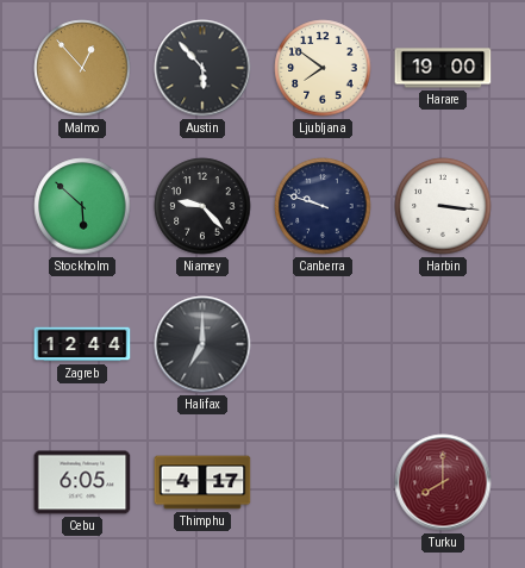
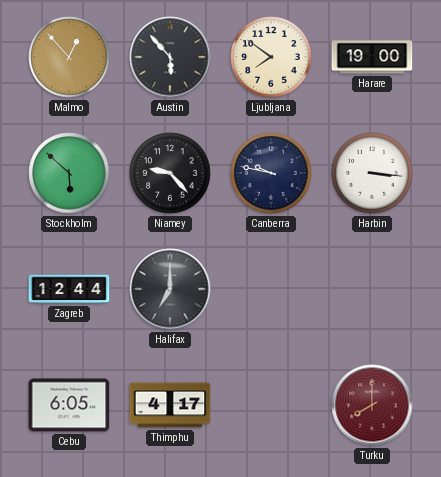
Canberra: 9:48 -> 9:47
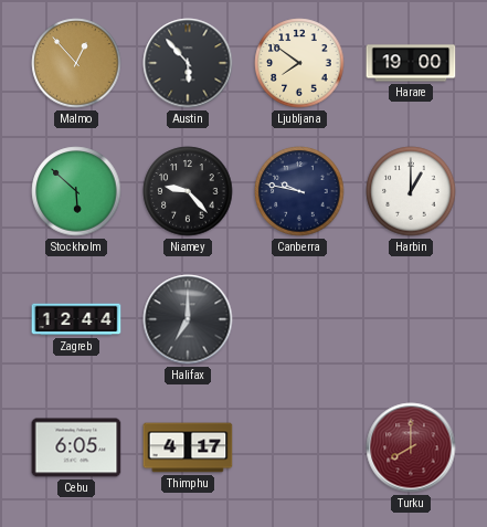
Harbin: 3:16 -> 1:00
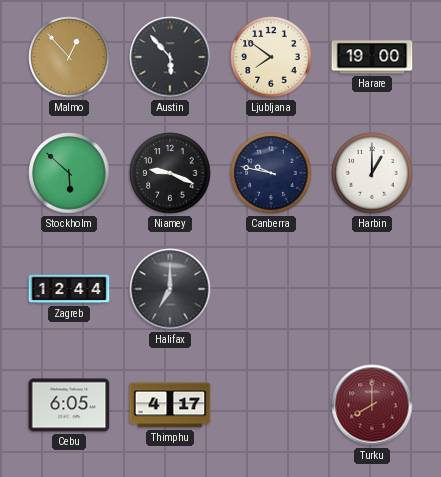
Niamey: 9:23 -> 9:19
